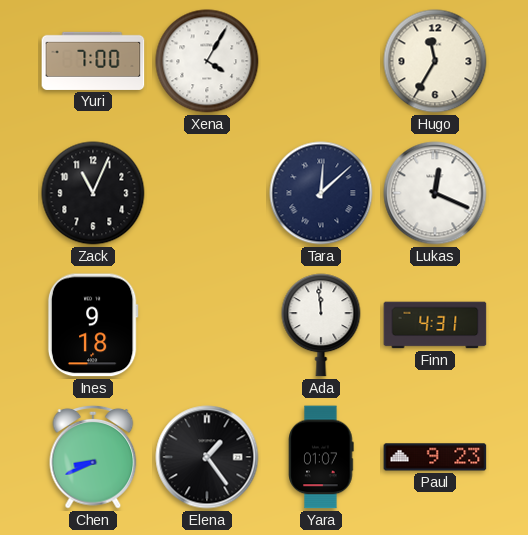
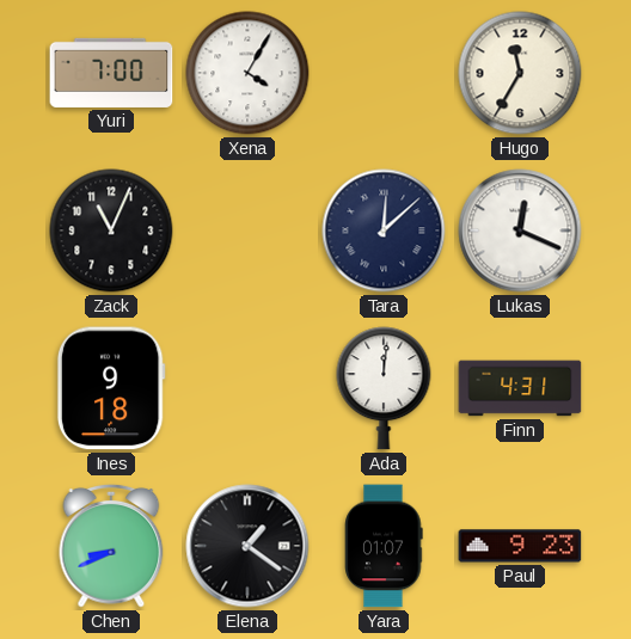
Ada: 11:59 -> 12:01
Elena: 1:24 -> 1:21
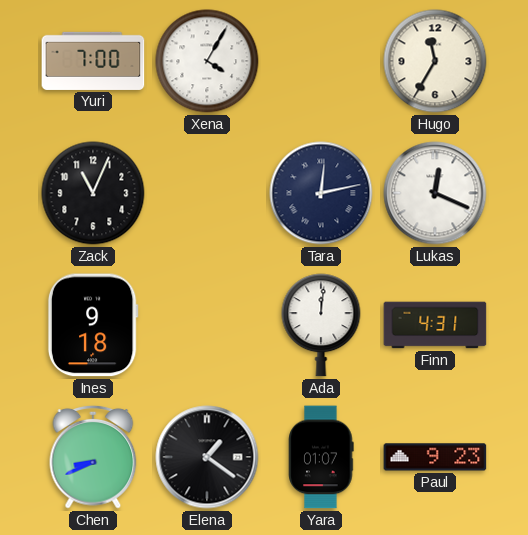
Tara: 12:08 -> 12:13
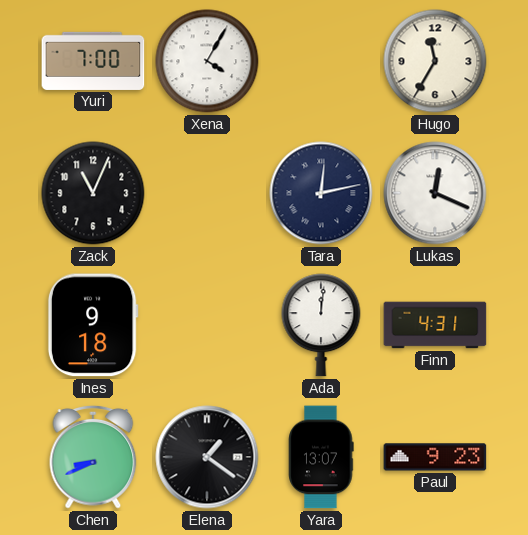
Yara: 01:07 -> 13:07
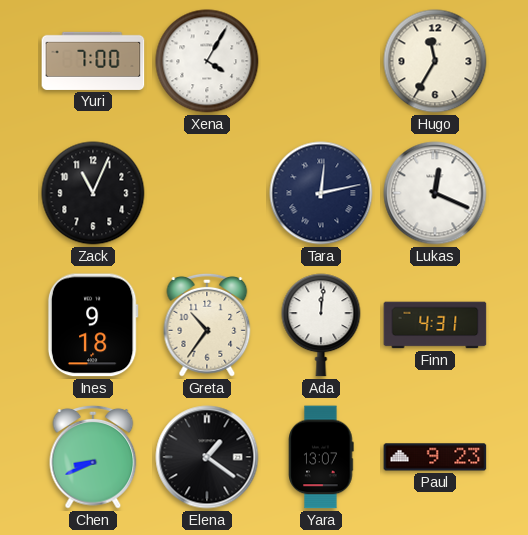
Greta: none -> 10:36
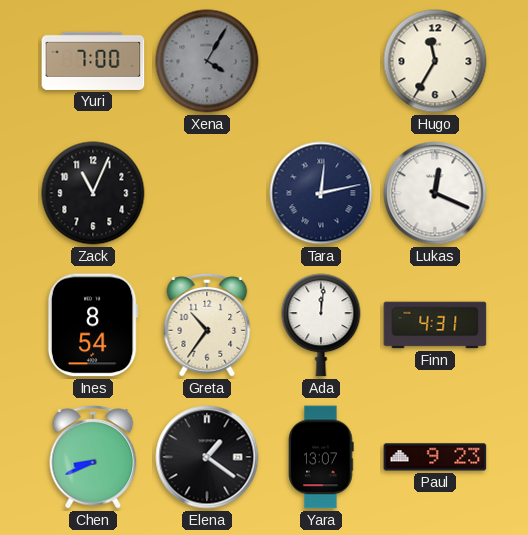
Xena dial: white -> grey
Ines: 9:18 -> 8:54
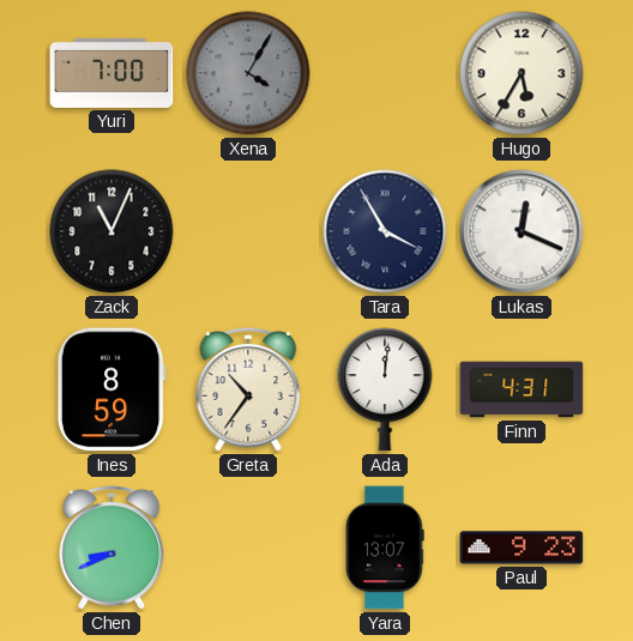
Hugo: 11:35 -> 5:35
Tara: 12:13 -> 3:55
Ines: 8:54 -> 8:59
Elena: 1:21 -> none
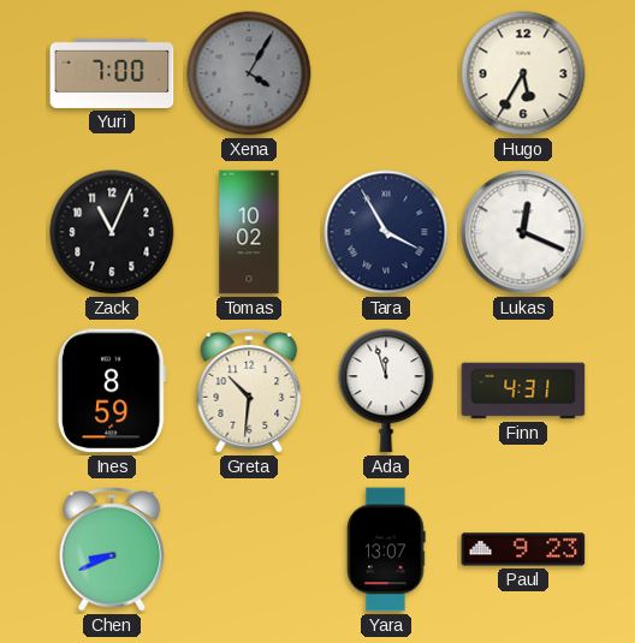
Tomas: none -> 10:02
Greta: 10:36 -> 10:31
Ada: 12:01 -> 11:57
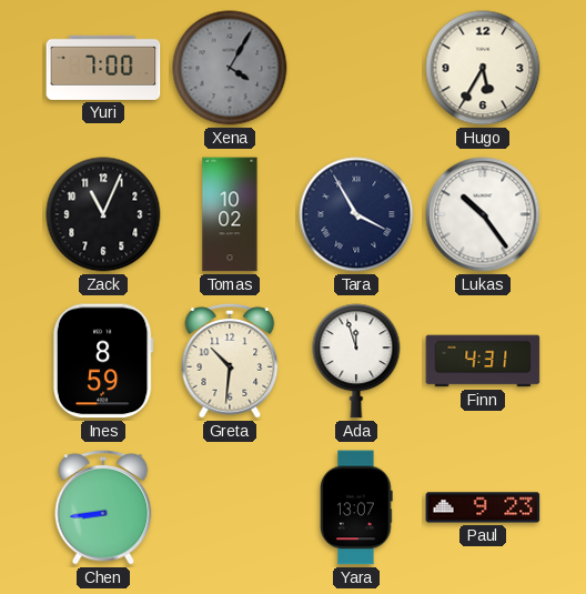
Lukas: 12:19 -> 10:24
Chen: 8:41 -> 8:44
